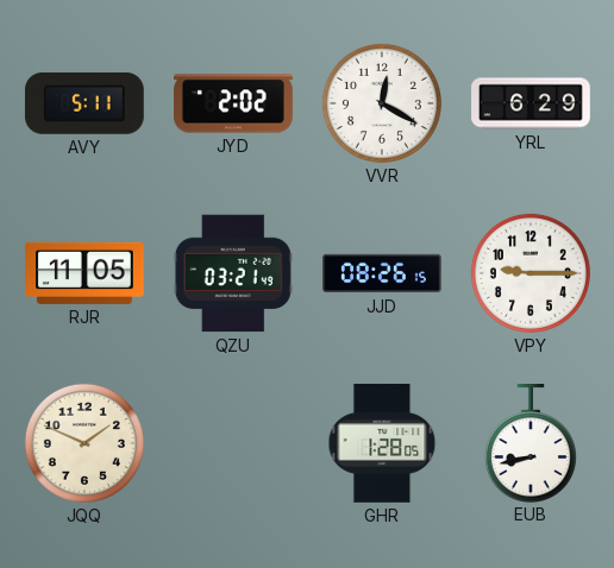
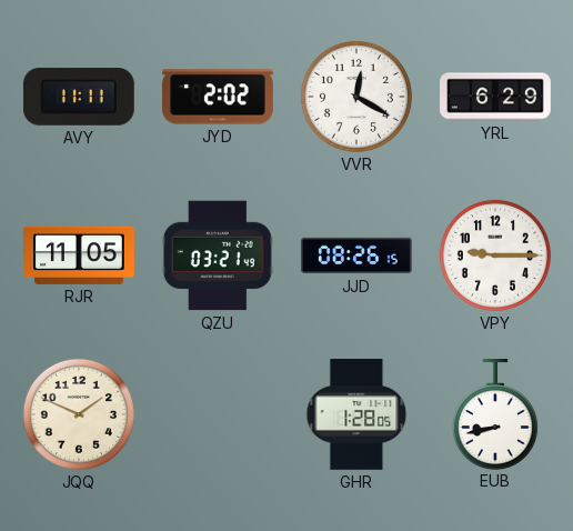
AVY: 5:11 -> 11:11
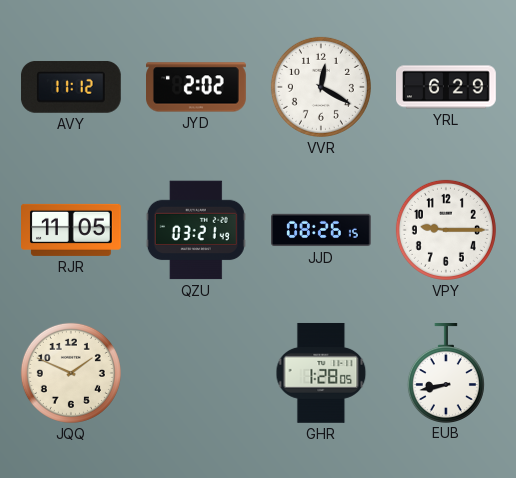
AVY: 11:11 -> 11:12
